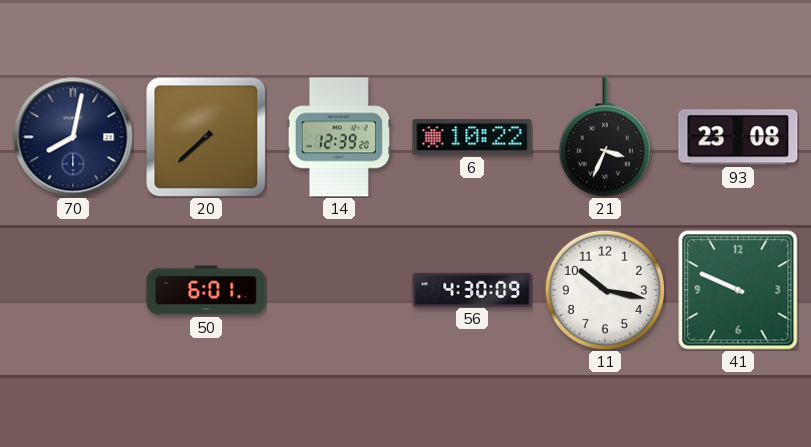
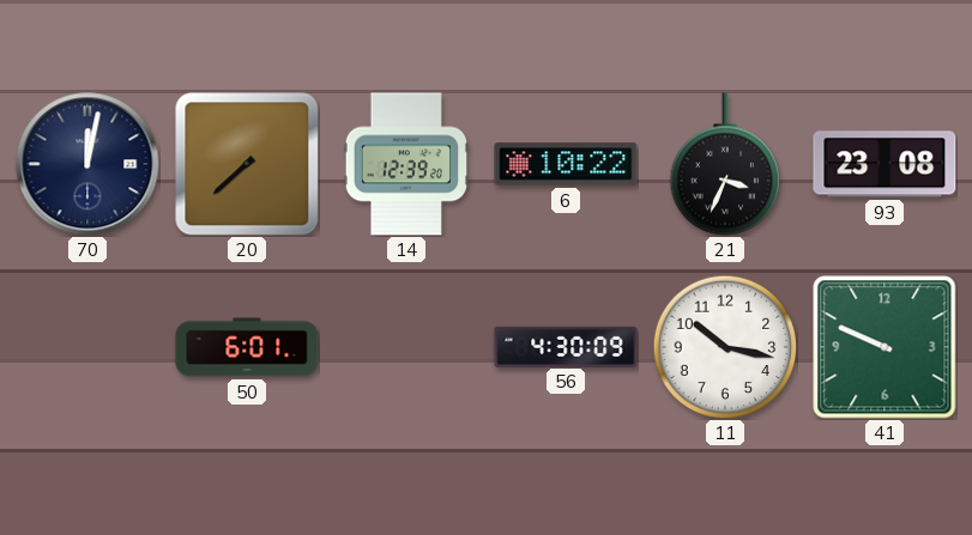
70: 8:02 -> 12:02
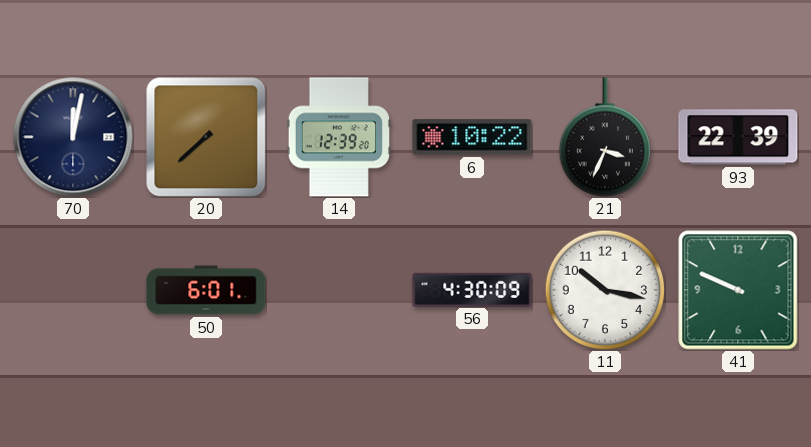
93: 23:08 -> 22:39
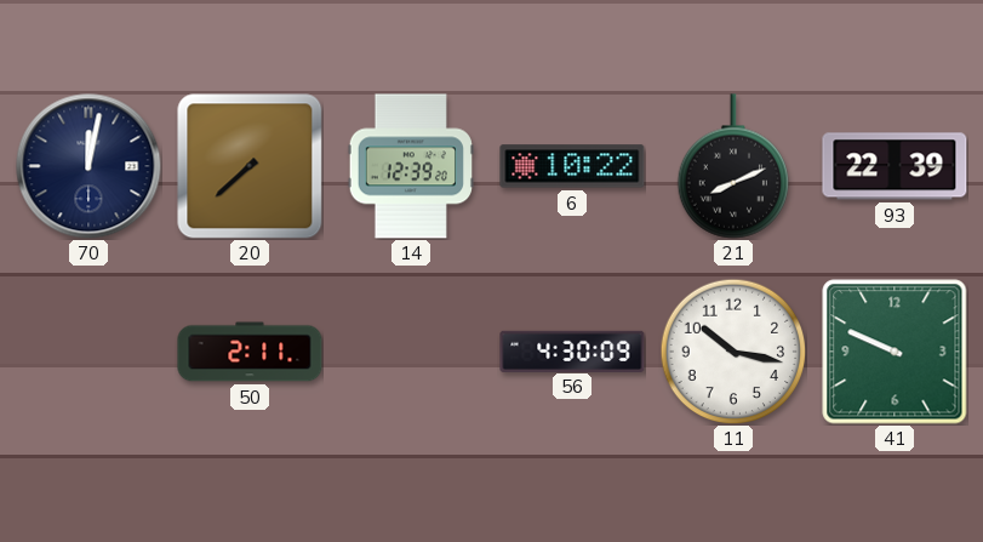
21: 3:34 -> 8:11
50: 6:01 -> 2:11
